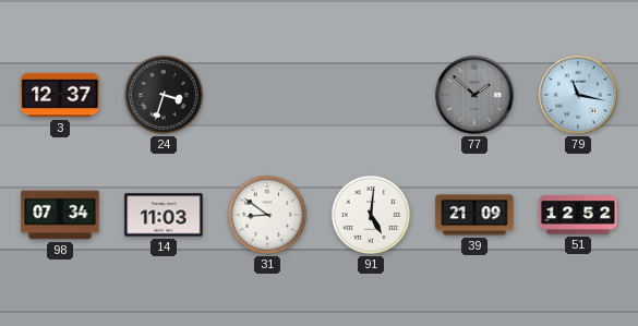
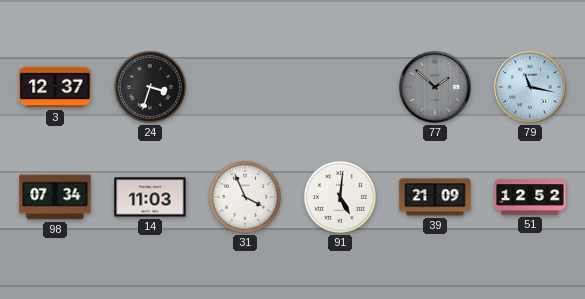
31: 8:51 -> 3:56
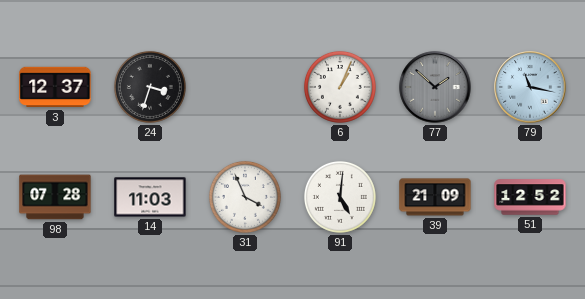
6: none -> 1:04
98: 07:34 -> 07:28
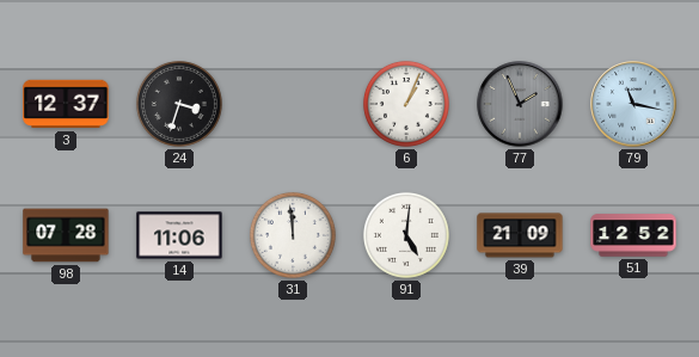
77: 1:52 -> 1:56
14: 11:03 -> 11:06
31: 3:56 -> 11:59
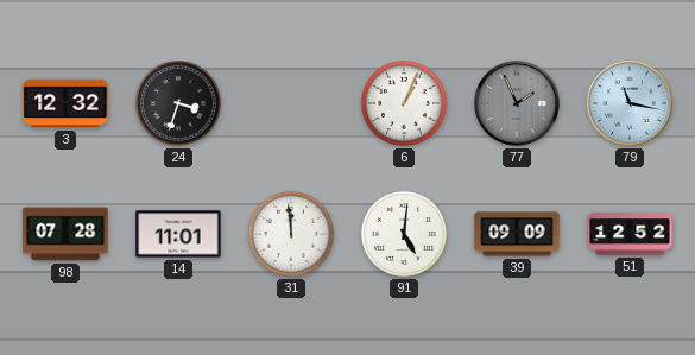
3: 12:37 -> 12:32
14: 11:06 -> 11:01
39: 21:09 -> 09:09
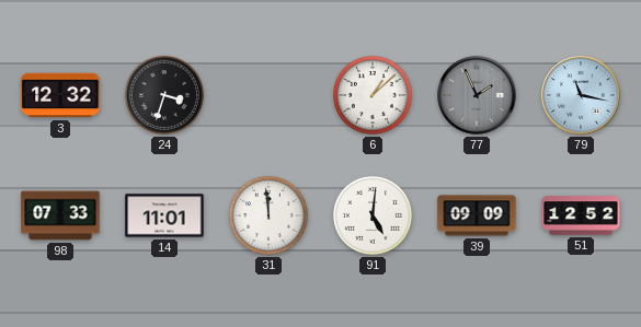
6: 1:04 -> 1:08
98: 07:28 -> 07:33
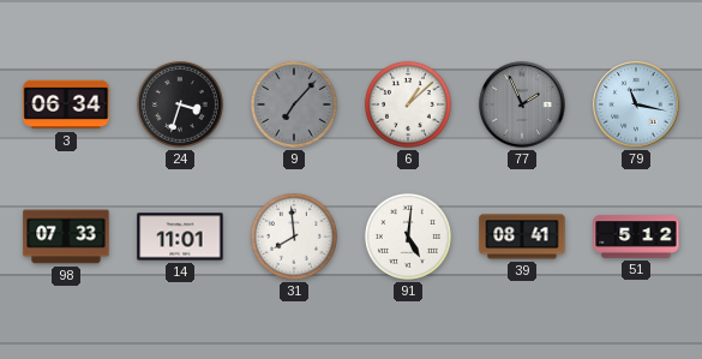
3: 12:32 -> 06:34
9: none -> 7:07
31: 11:59 -> 7:59
39: 09:09 -> 08:41
51: 12:52 -> 5:12
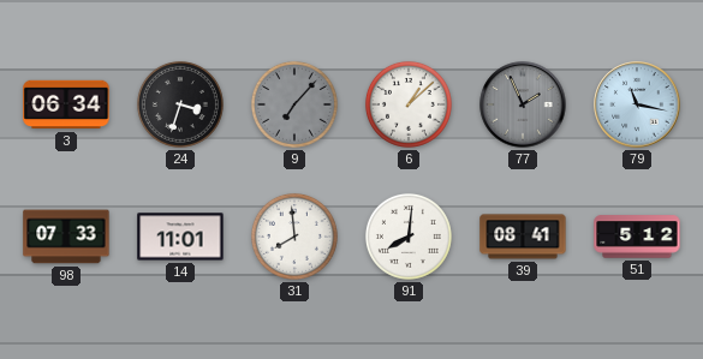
91: 5:01 -> 8:01
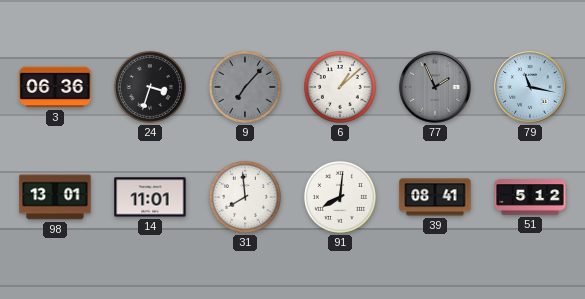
3: 06:34 -> 06:36
98: 07:33 -> 13:01
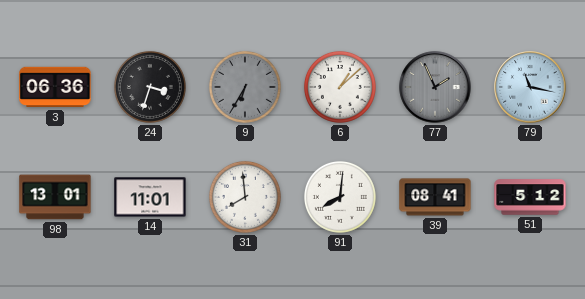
9: 7:07 -> 6:35
